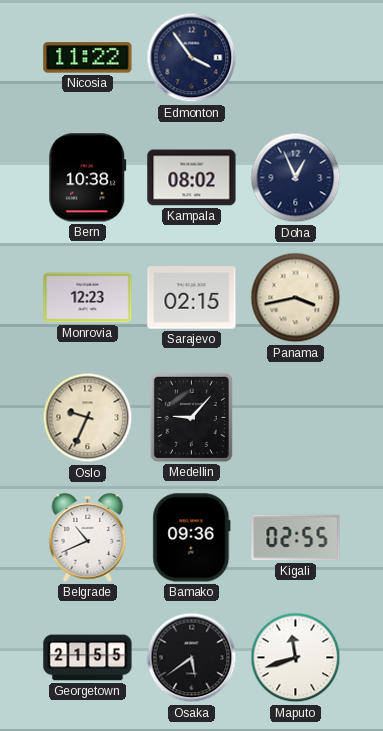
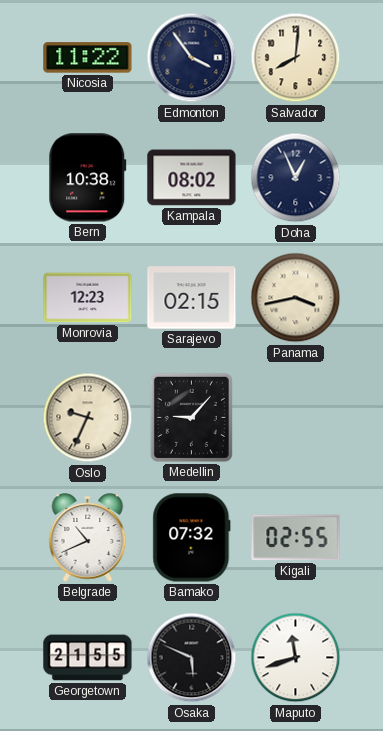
Salvador: none -> 8:01
Bamako: 09:36 -> 07:32
Osaka: 5:39 -> 5:49
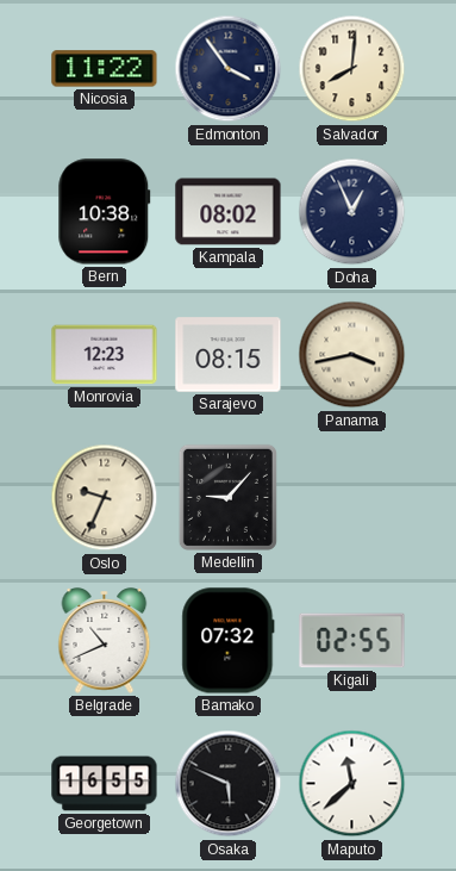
Sarajevo: 02:15 -> 08:15
Georgetown: 21:55 -> 16:55
Maputo: 11:42 -> 11:38
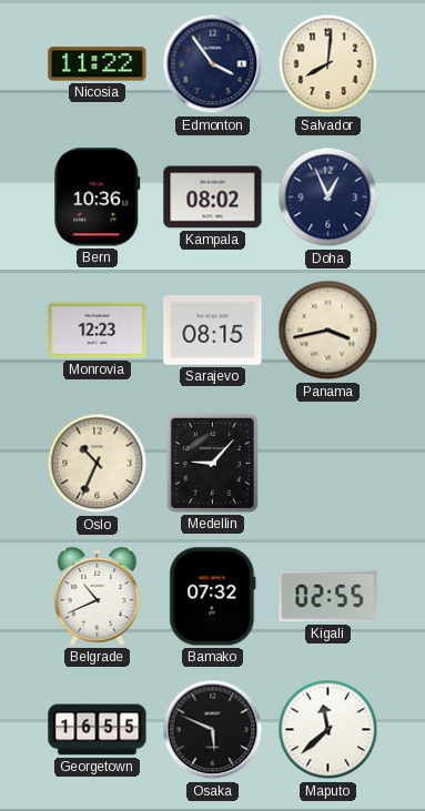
Bern: 10:38 -> 10:36
Oslo: 9:34 -> 10:34
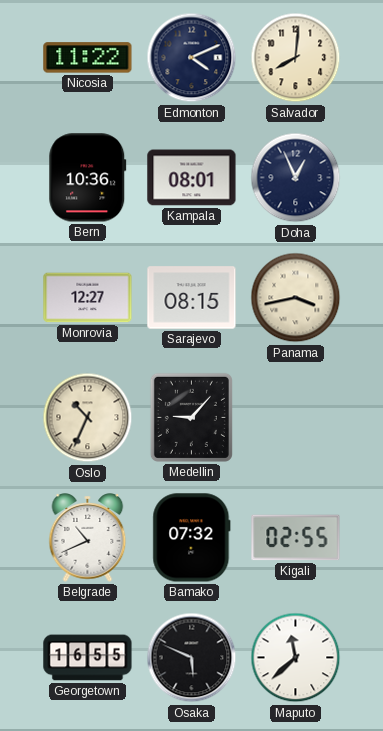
Edmonton: 3:54 -> 4:11
Kampala: 08:02 -> 08:01
Monrovia: 12:23 -> 12:27
